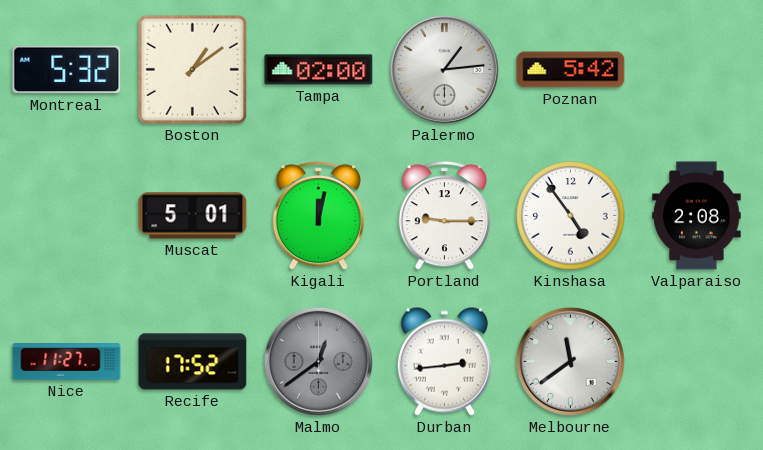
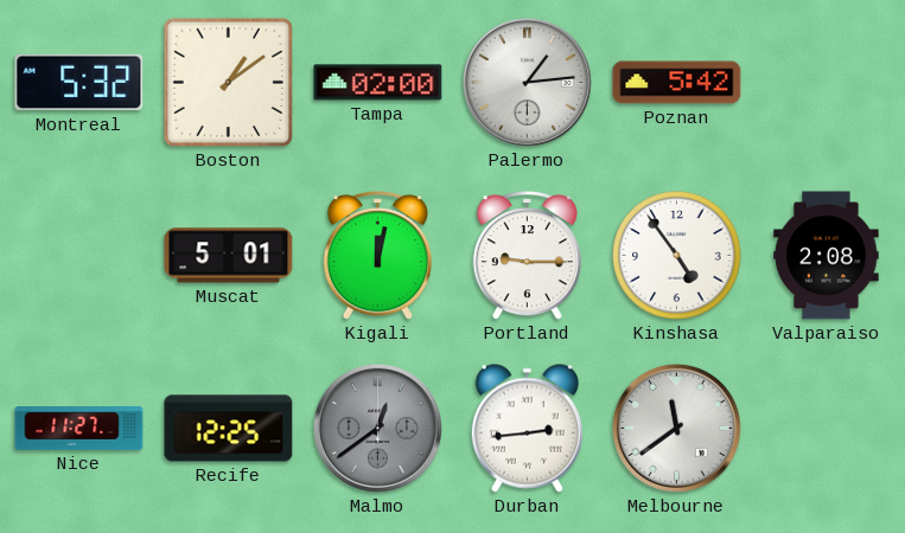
Recife: 17:52 -> 12:25
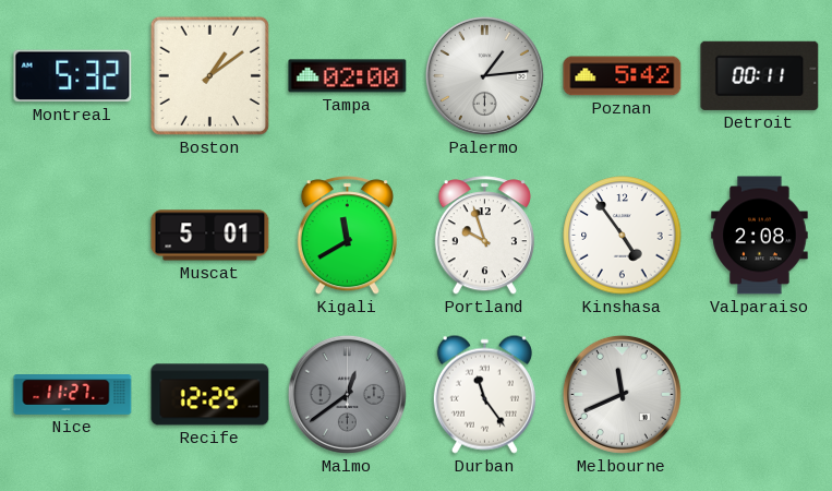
Detroit: none -> 00:11
Kigali: 12:02 -> 11:40
Portland: 9:15 -> 9:57
Durban: 2:44 -> 11:24
Melbourne: 11:39 -> 11:41
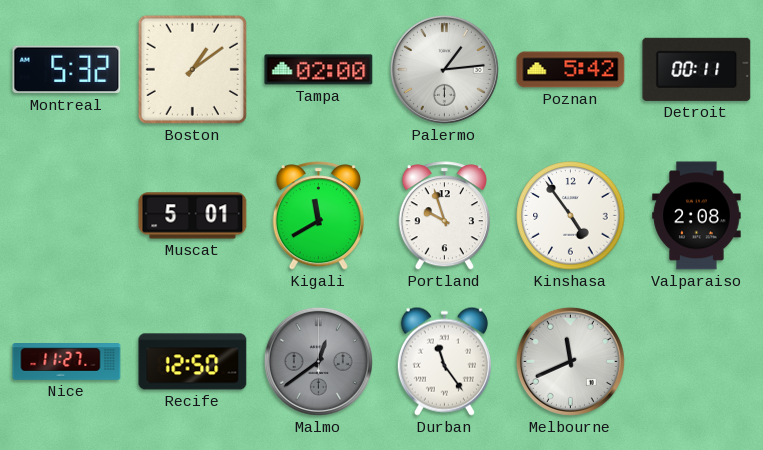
Recife: 12:25 -> 12:50
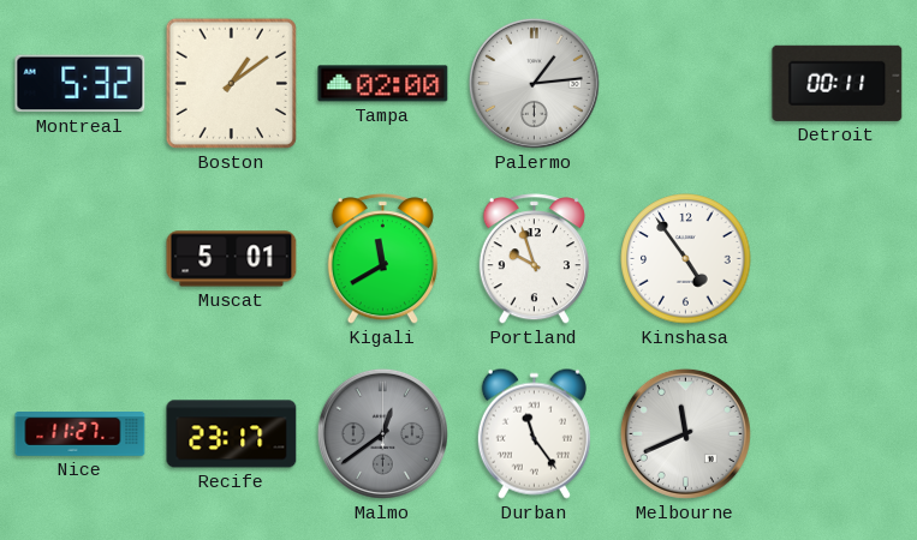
Poznan: 5:42 -> none
Valparaiso: 2:08 -> none
Recife: 12:50 -> 23:17
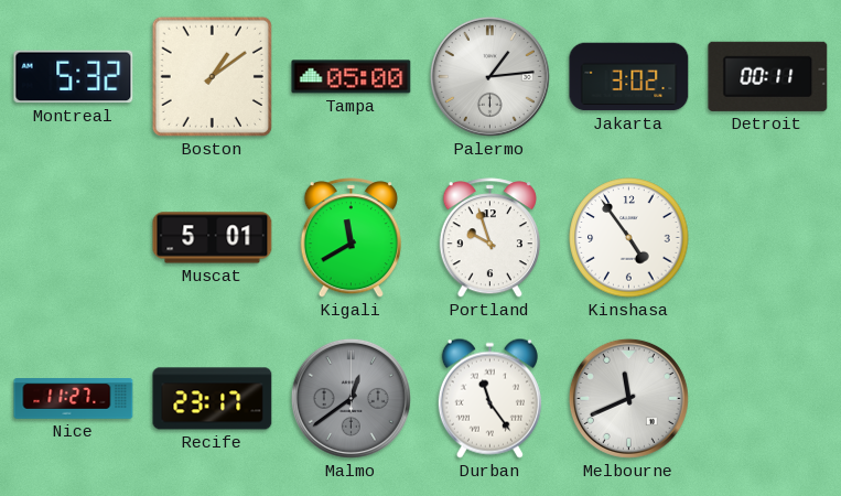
Tampa: 02:00 -> 05:00
Jakarta: none -> 3:02
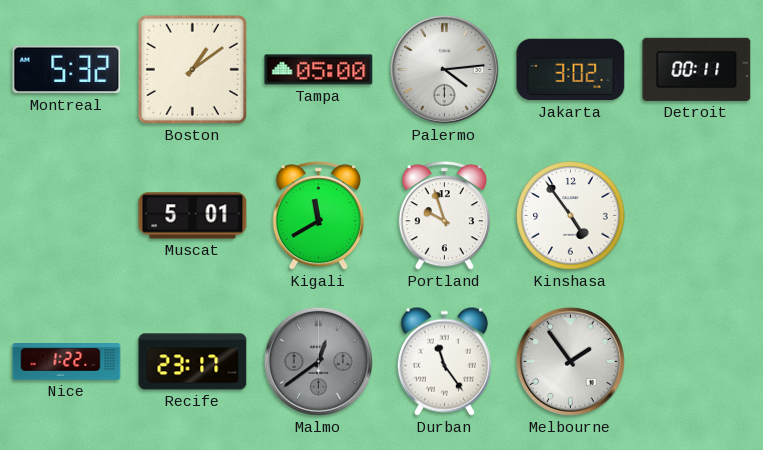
Palermo: 1:14 -> 4:14
Nice: 11:27 -> 1:22
Melbourne: 11:41 -> 1:54
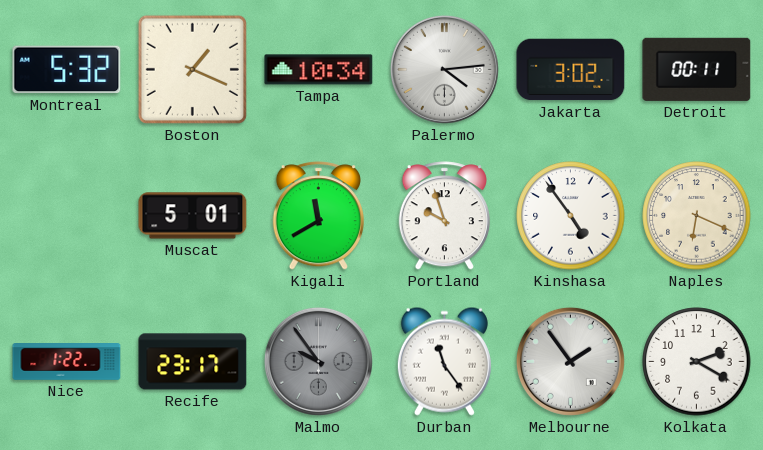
Boston: 1:09 -> 1:19
Tampa: 05:00 -> 10:34
Naples: none -> 6:19
Malmo: 12:39 -> 9:54
Kolkata: none -> 2:20
